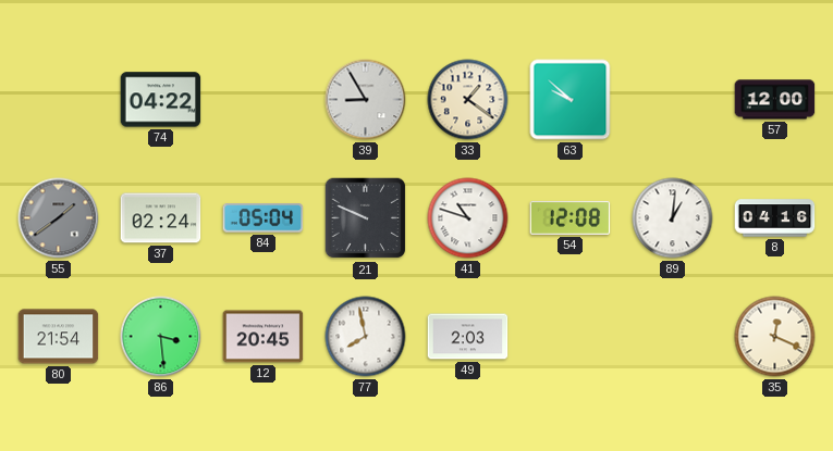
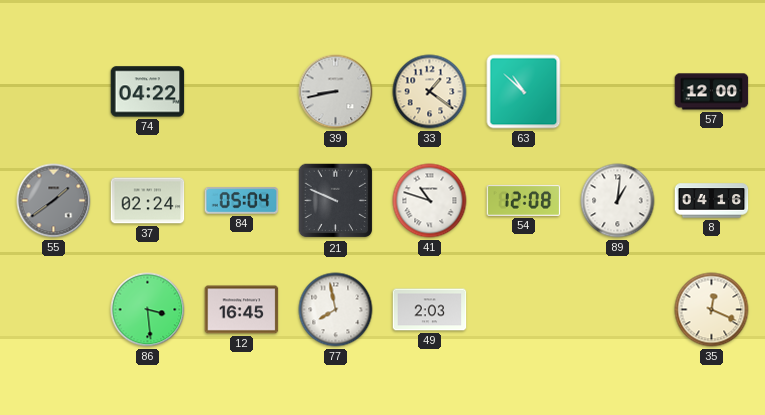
39: 8:55 -> 8:43
63: 9:52 -> 10:52
80: 21:54 -> none
12: 20:45 -> 16:45
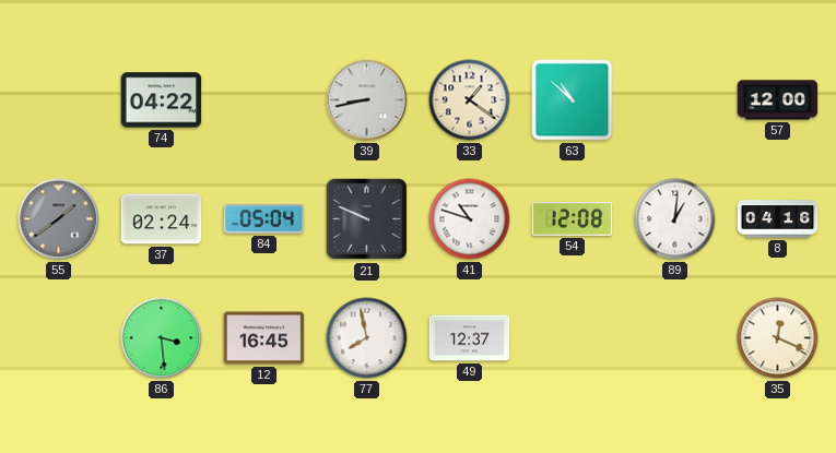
49: 2:03 -> 12:37
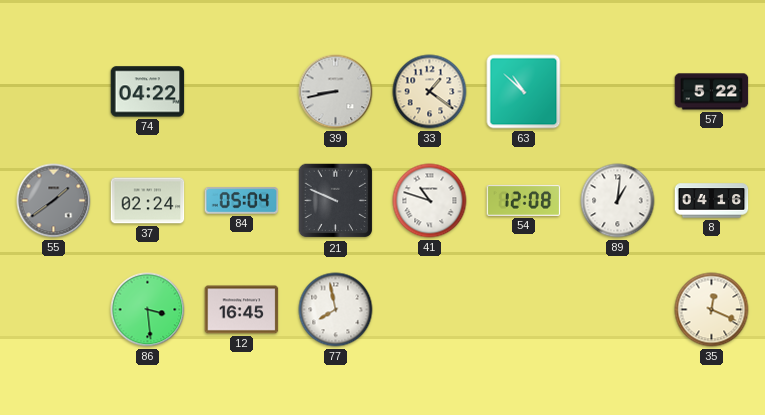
57: 12:00 -> 5:22
49: 12:37 -> none
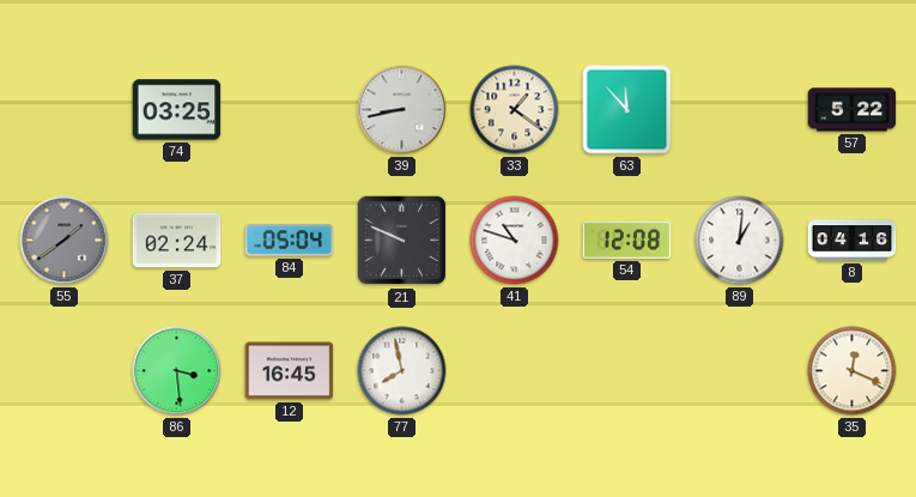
74: 04:22 -> 03:25
63: 10:52 -> 11:53
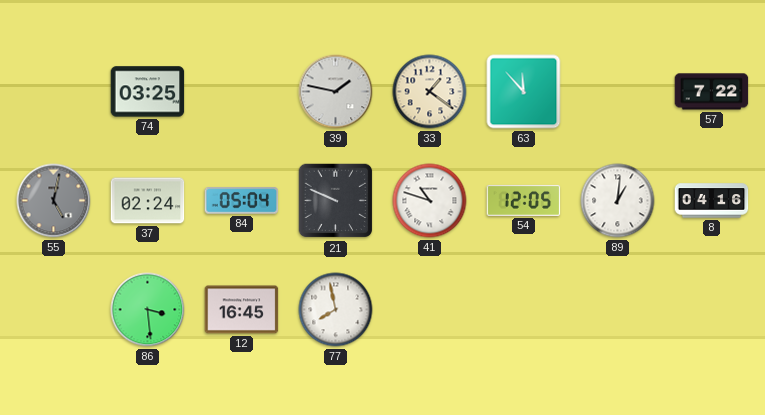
39: 8:43 -> 1:47
57: 5:22 -> 7:22
55: 1:39 -> 5:02
54: 12:08 -> 12:05
35: 12:19 -> none
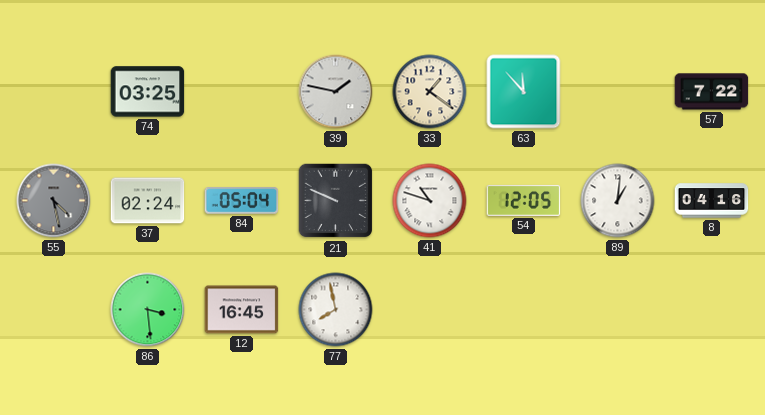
55: 5:02 -> 4:28
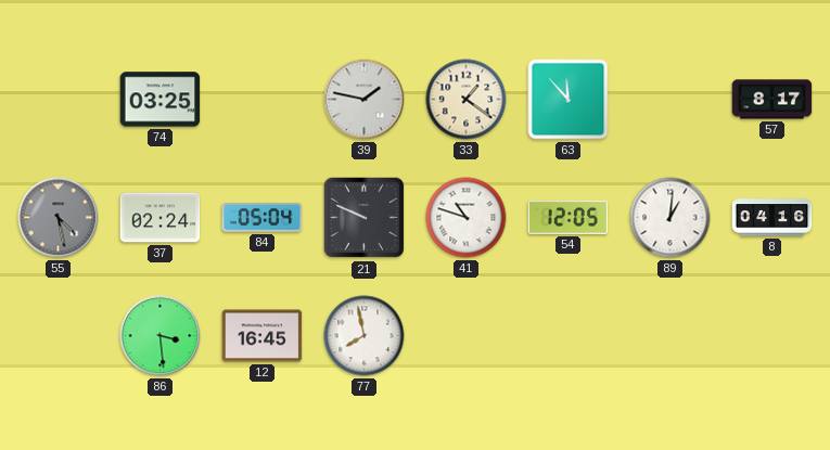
57: 7:22 -> 8:17
